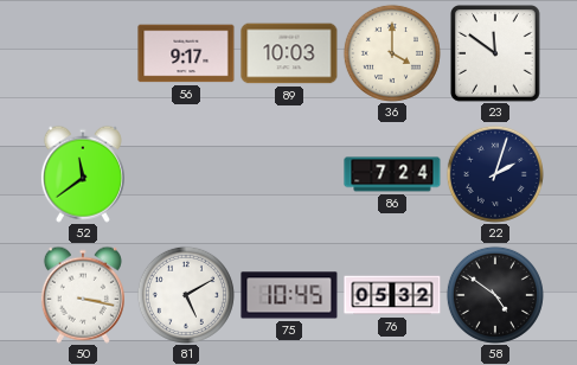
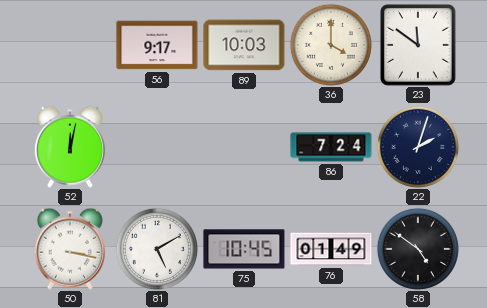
52: 11:39 -> 12:02
76: 05:32 -> 01:49
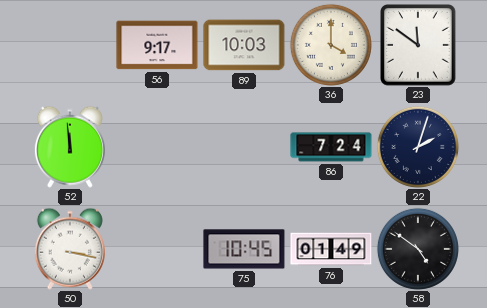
52: 12:02 -> 11:59
81: 5:10 -> none
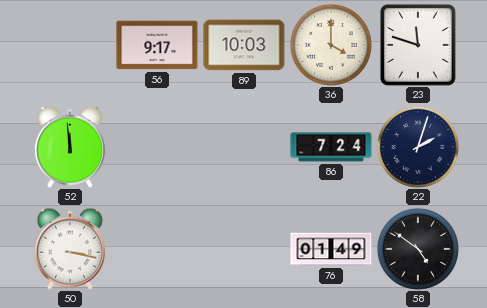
23: 11:51 -> 11:48
75: 10:45 -> none
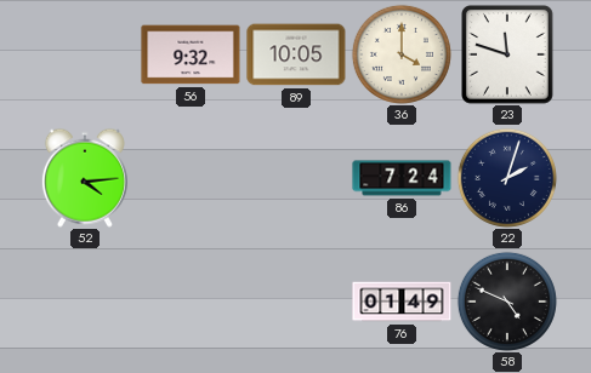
56: 9:17 -> 9:32
89: 10:03 -> 10:05
52: 11:59 -> 4:14
50: 3:17 -> none
58: 4:51 -> 4:49
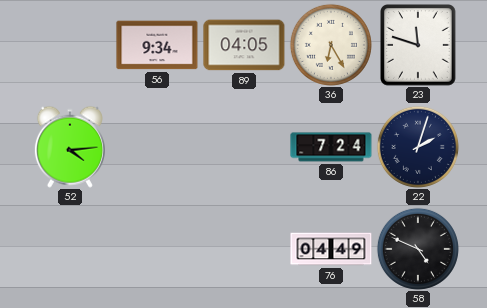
56: 9:32 -> 9:34
89: 10:05 -> 04:05
36: 4:00 -> 6:25
76: 01:49 -> 04:49
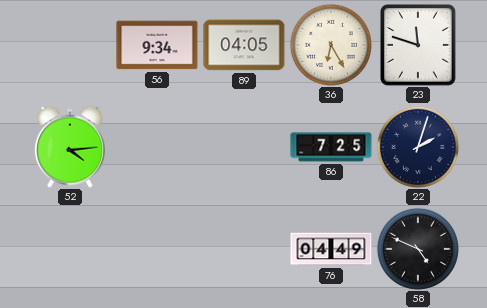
86: 7:24 -> 7:25
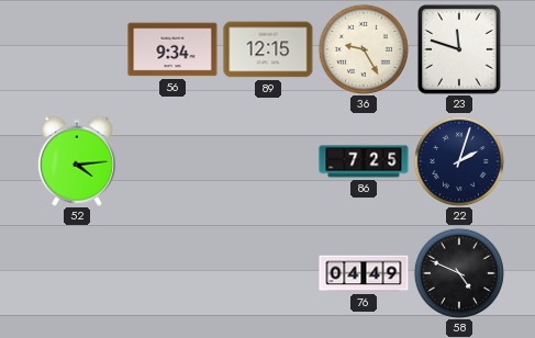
89: 04:05 -> 12:15
36: 6:25 -> 9:25
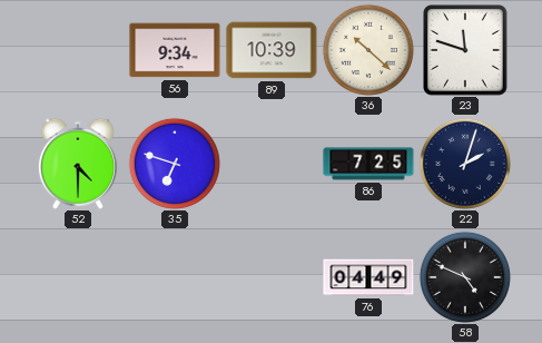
89: 12:15 -> 10:39
36: 9:25 -> 10:22
52: 4:14 -> 4:30
35: none -> 6:48
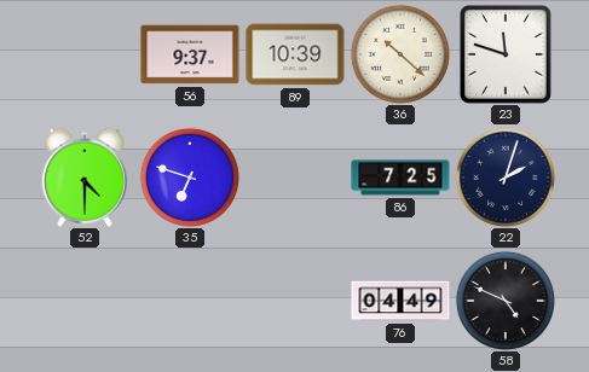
56: 9:34 -> 9:37
